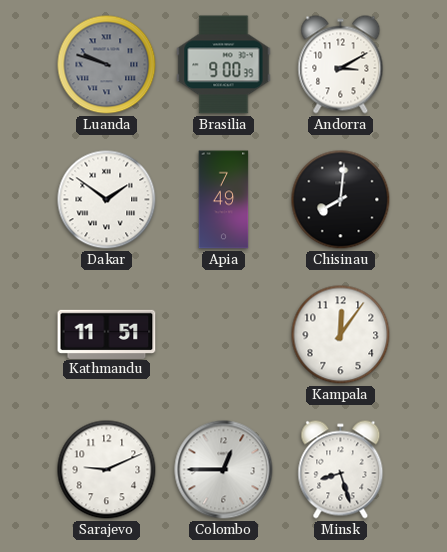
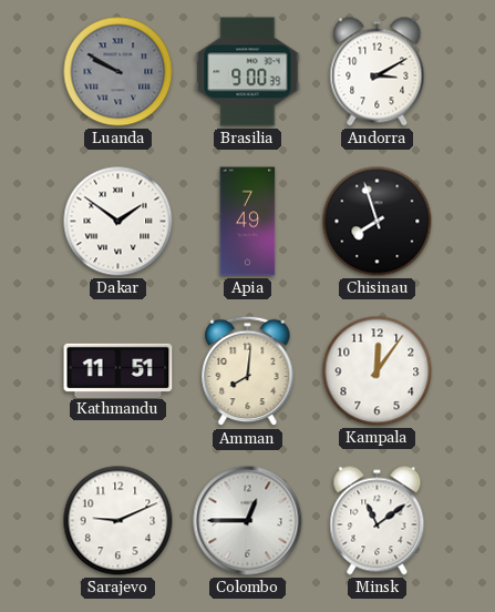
Luanda: 9:48 -> 9:50
Chisinau: 8:01 -> 7:57
Amman: none -> 8:01
Minsk: 8:27 -> 11:09
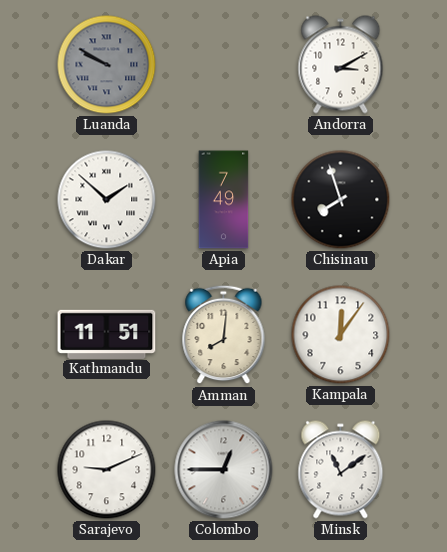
Brasilia: 9:00 -> none
Dakar: 1:51 -> 1:52
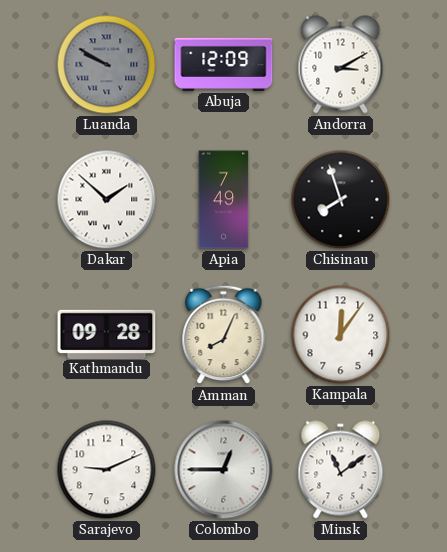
Abuja: none -> 12:09
Kathmandu: 11:51 -> 09:28
Amman: 8:01 -> 8:04
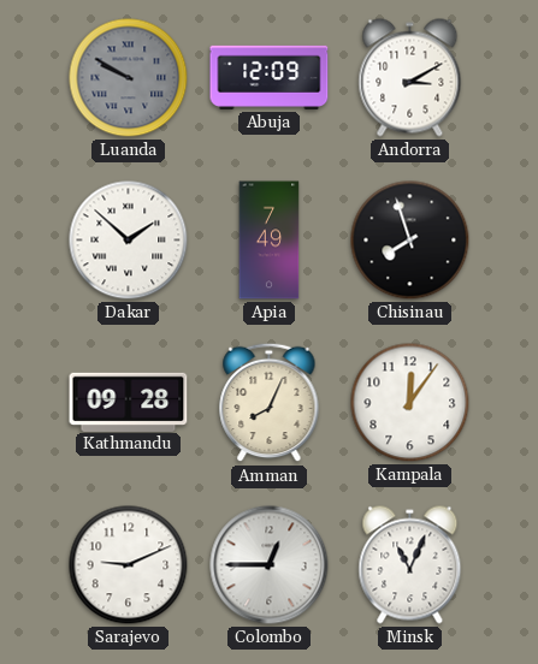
Minsk: 11:09 -> 11:04
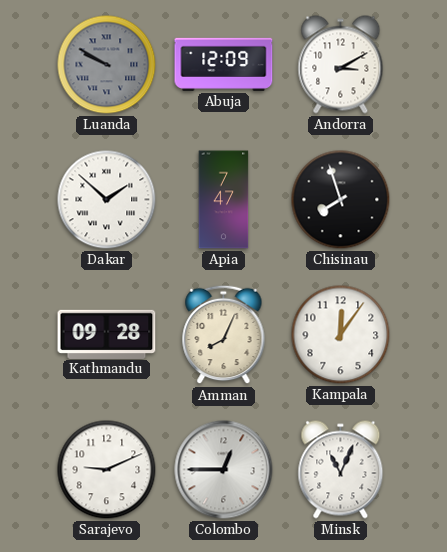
Apia: 7:49 -> 7:47
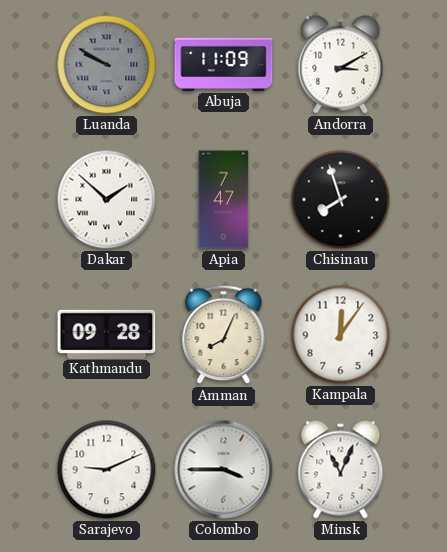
Abuja: 12:09 -> 11:09
Colombo: 12:45 -> 3:45
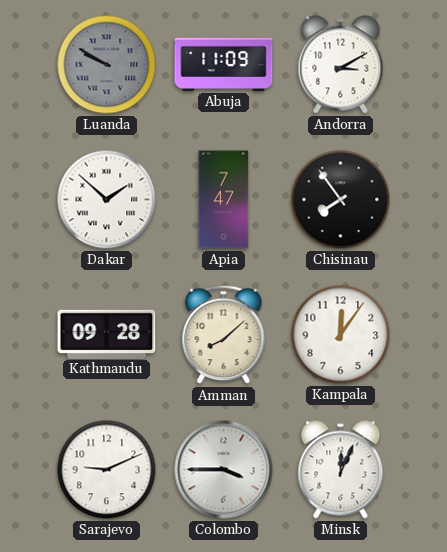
Chisinau: 7:57 -> 7:54
Amman: 8:04 -> 8:08
Minsk: 11:04 -> 12:04
